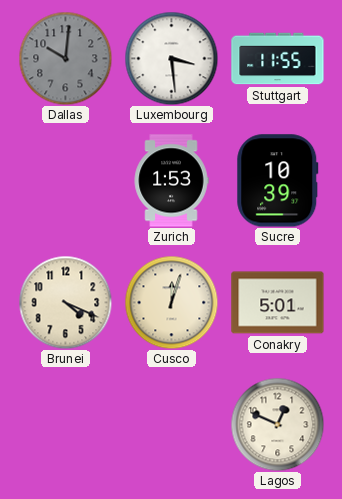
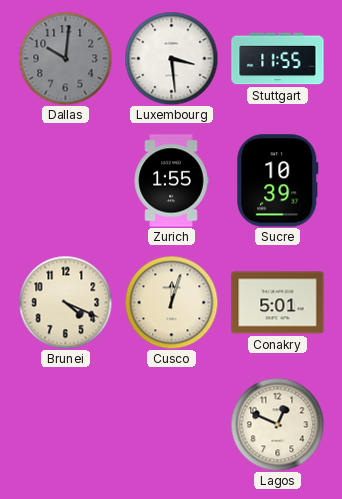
Zurich: 1:53 -> 1:55
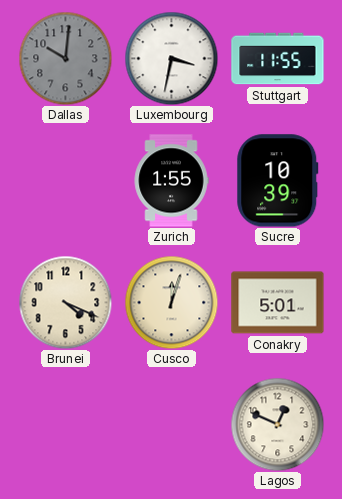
Luxembourg: 3:29 -> 3:32
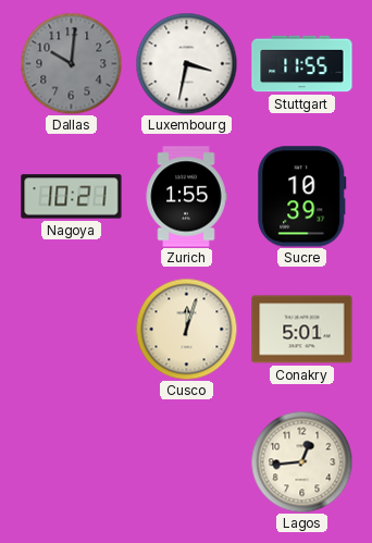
Nagoya: none -> 10:21
Brunei: 4:19 -> none
Lagos: 12:49 -> 12:44
